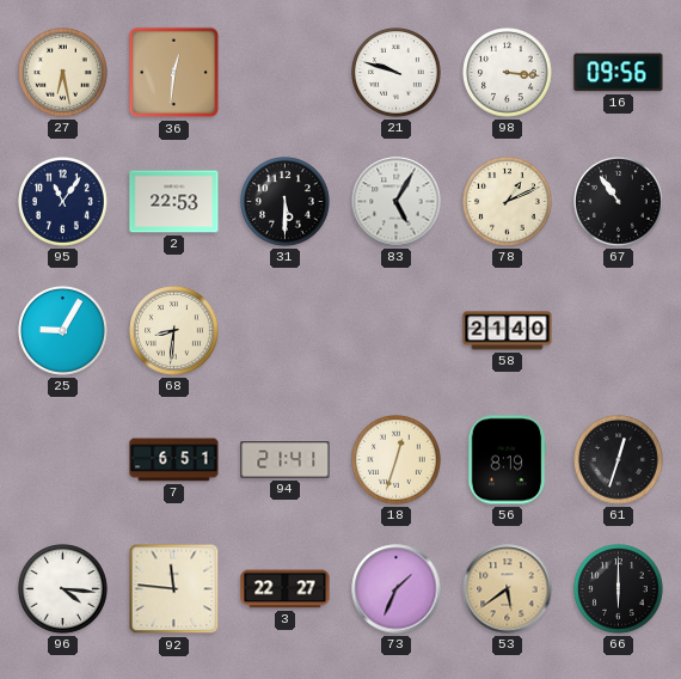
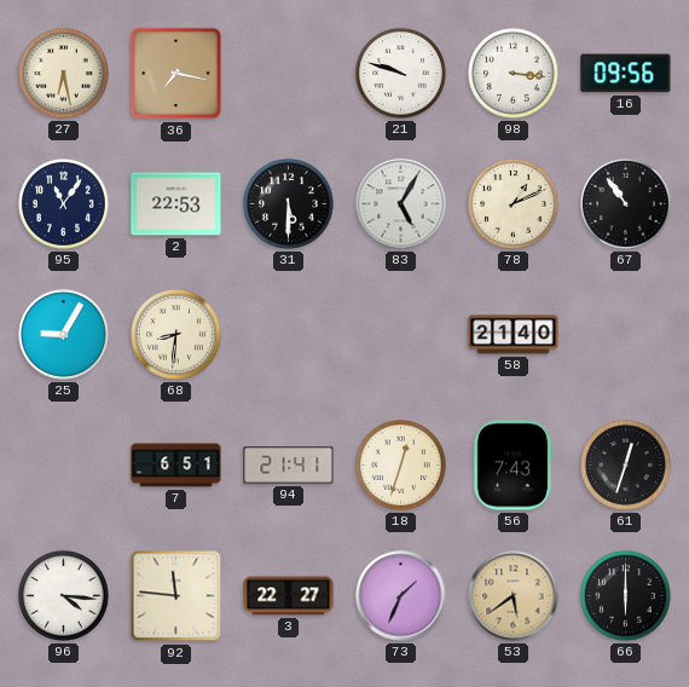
36: 12:31 -> 7:17
56: 8:19 -> 7:43
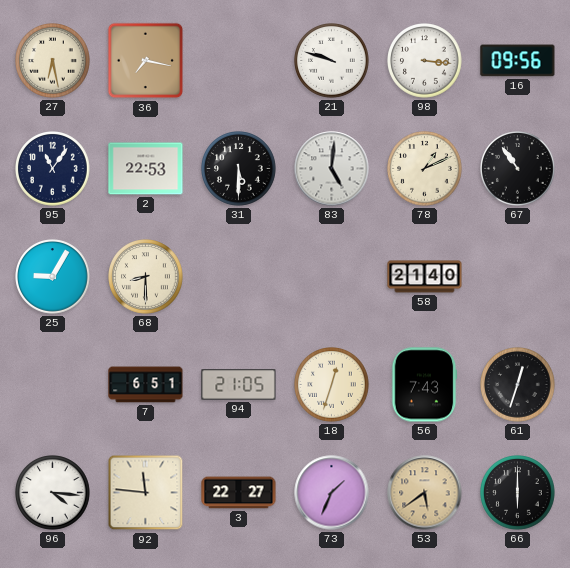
83: 5:05 -> 5:01
68: 8:31 -> 8:30
94: 21:41 -> 21:05
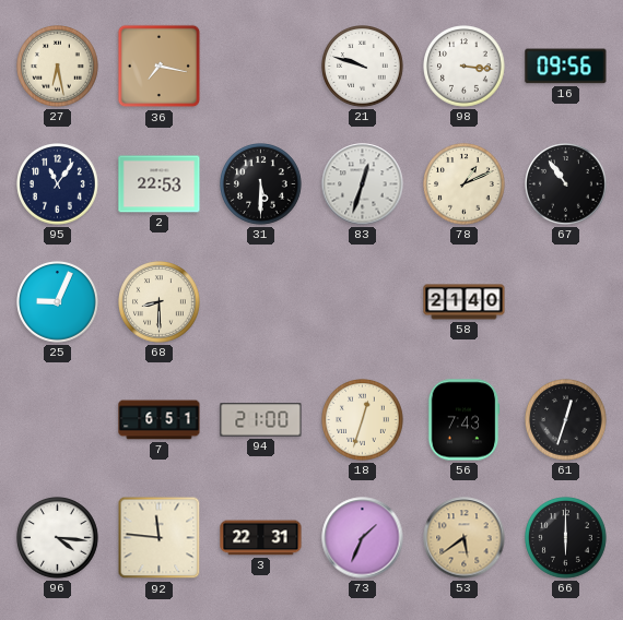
83: 5:01 -> 12:33
25: 9:05 -> 9:04
94: 21:05 -> 21:00
3: 22:27 -> 22:31
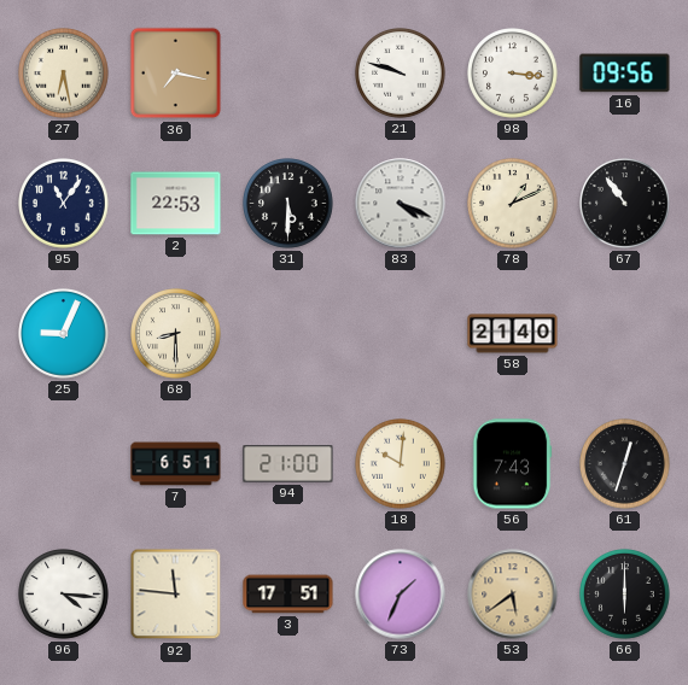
83: 12:33 -> 4:19
18: 12:33 -> 10:01
3: 22:31 -> 17:51
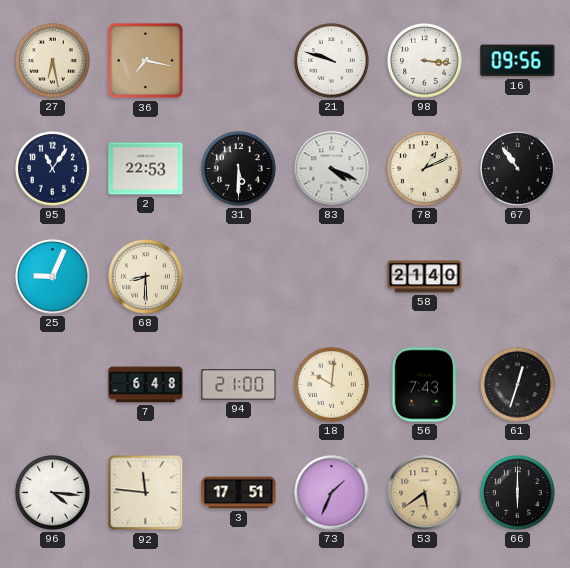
7: 6:51 -> 6:48
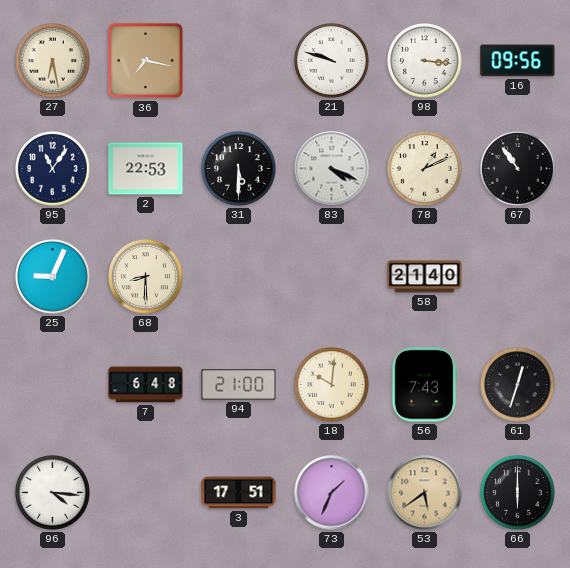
92: 11:46 -> none
